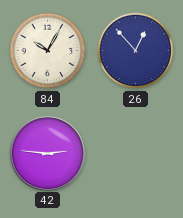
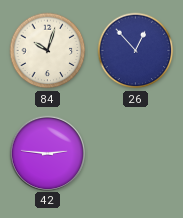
84: 10:05 -> 10:03
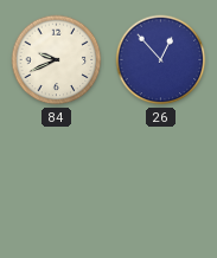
84: 10:03 -> 9:41
42: 2:46 -> none
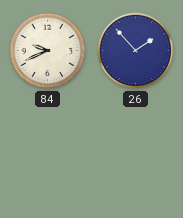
26: 12:53 -> 1:53
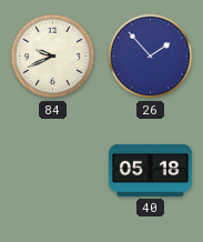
40: none -> 05:18
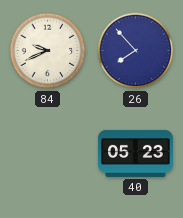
26: 1:53 -> 7:53
40: 05:18 -> 05:23
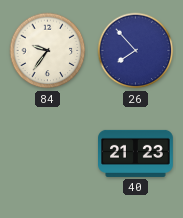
84: 9:41 -> 9:36
40: 05:23 -> 21:23
